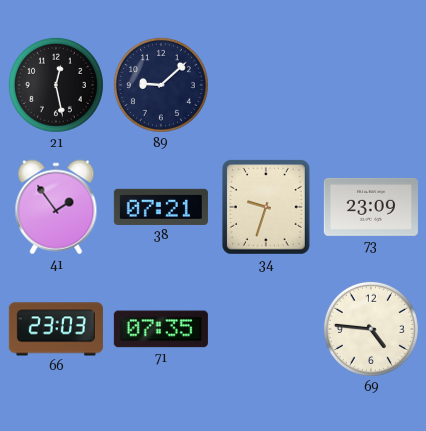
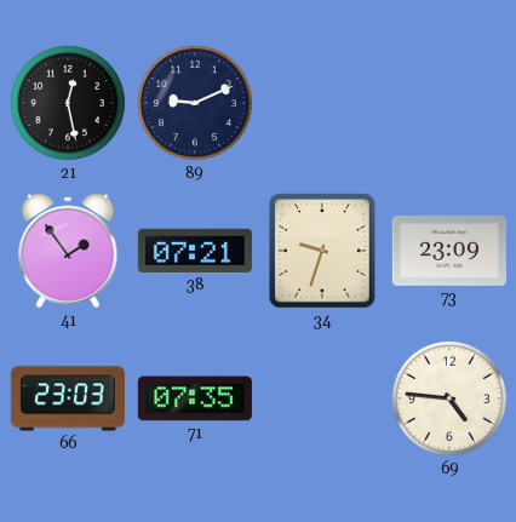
89: 9:08 -> 9:11
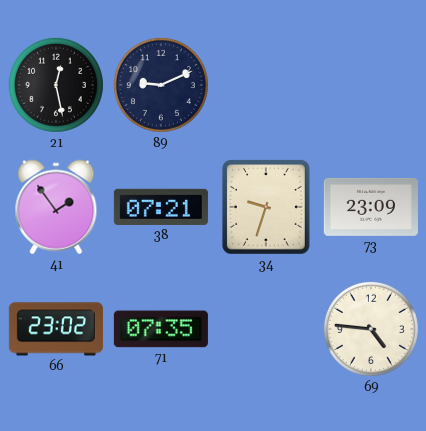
66: 23:03 -> 23:02
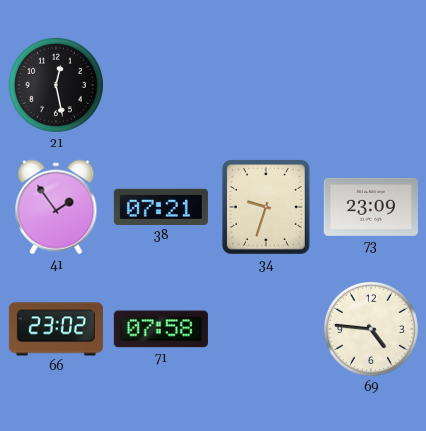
89: 9:11 -> none
71: 07:35 -> 07:58
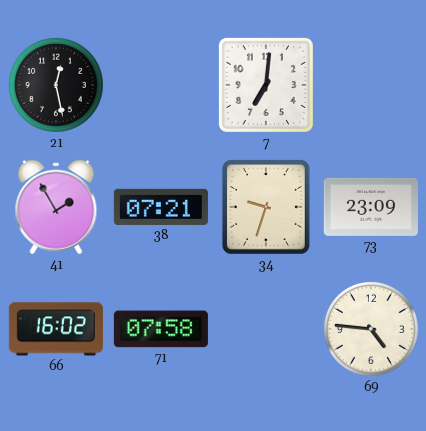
7: none -> 7:01
41: 1:54 -> 1:55
66: 23:02 -> 16:02
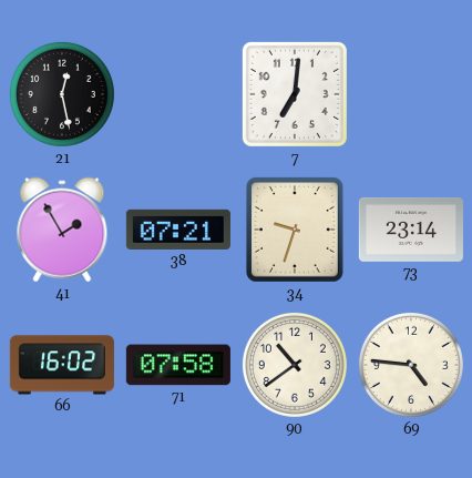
73: 23:09 -> 23:14
90: none -> 10:39
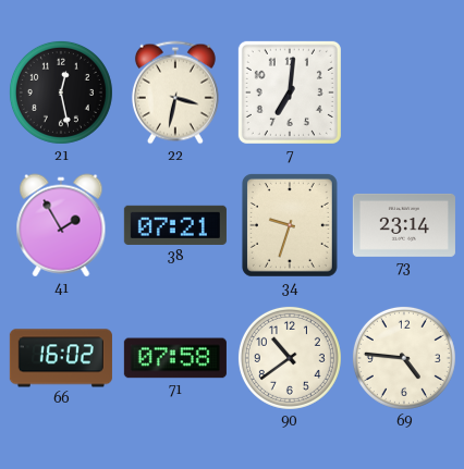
22: none -> 3:32
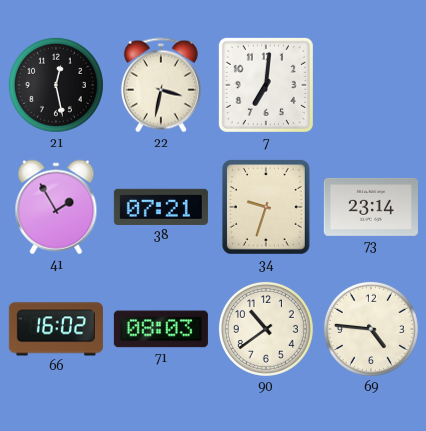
71: 07:58 -> 08:03
